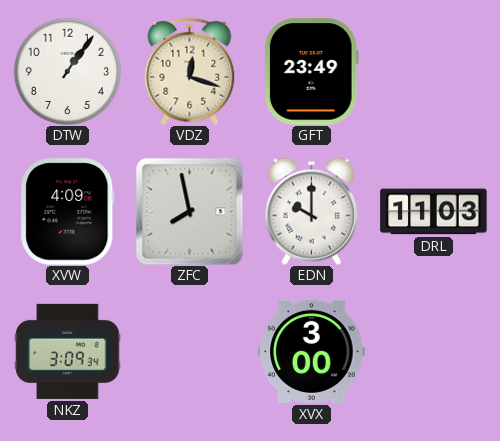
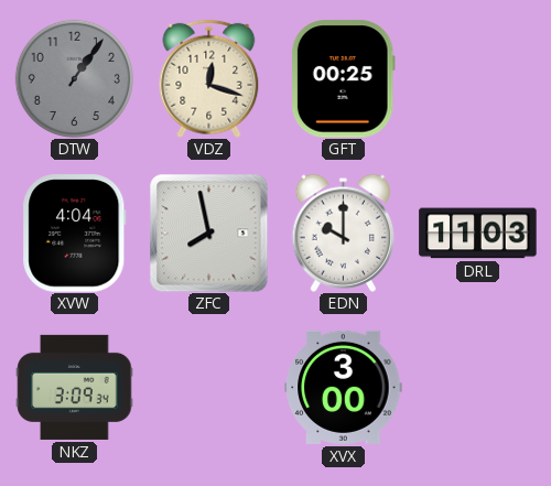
DTW dial: white -> grey
GFT: 23:49 -> 00:25
XVW: 4:09 -> 4:04
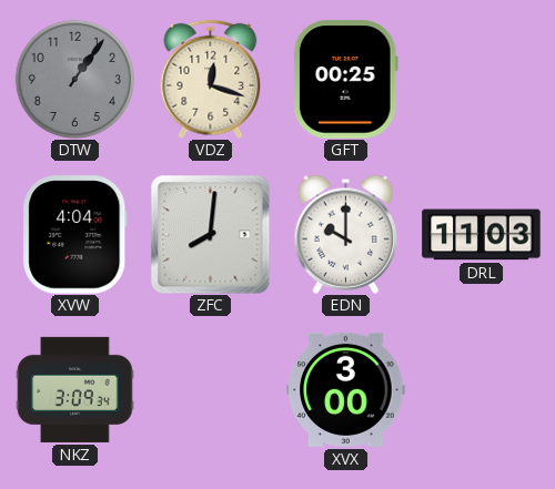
ZFC: 7:58 -> 8:01
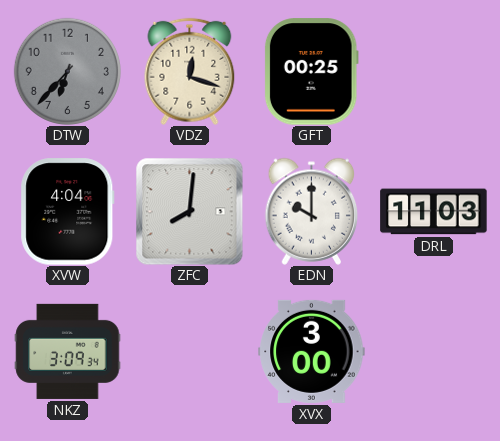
DTW: 1:06 -> 6:37
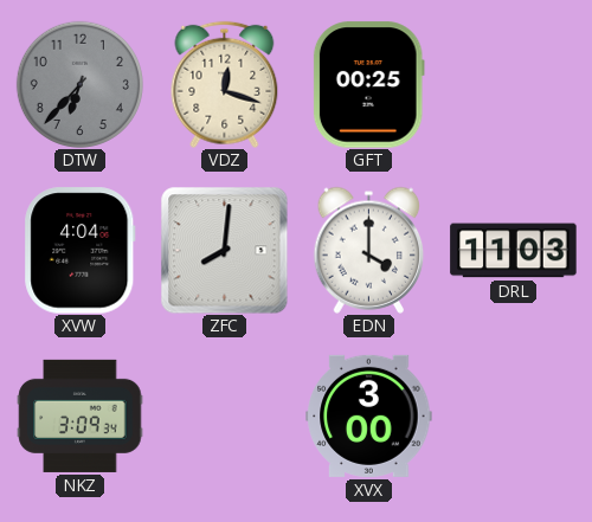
EDN: 10:00 -> 4:00
